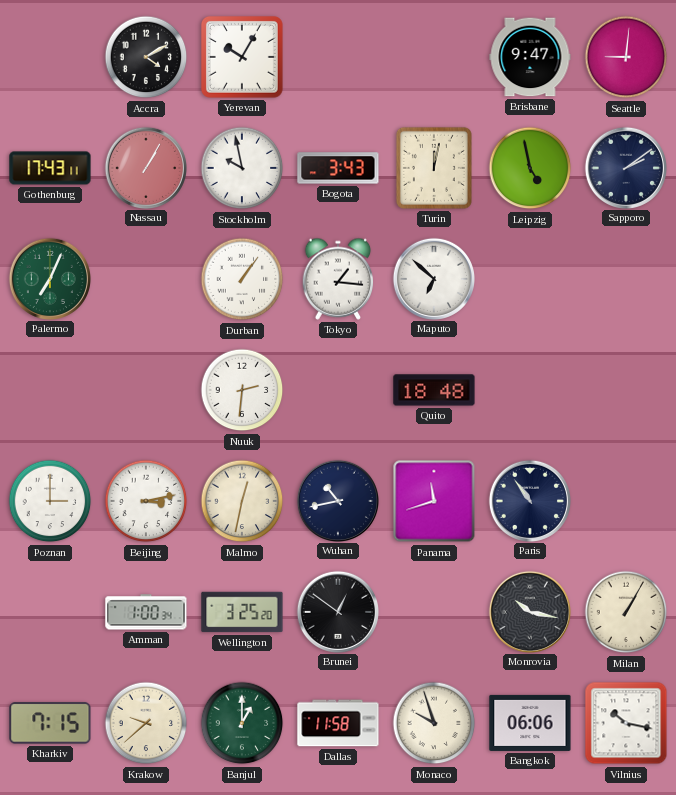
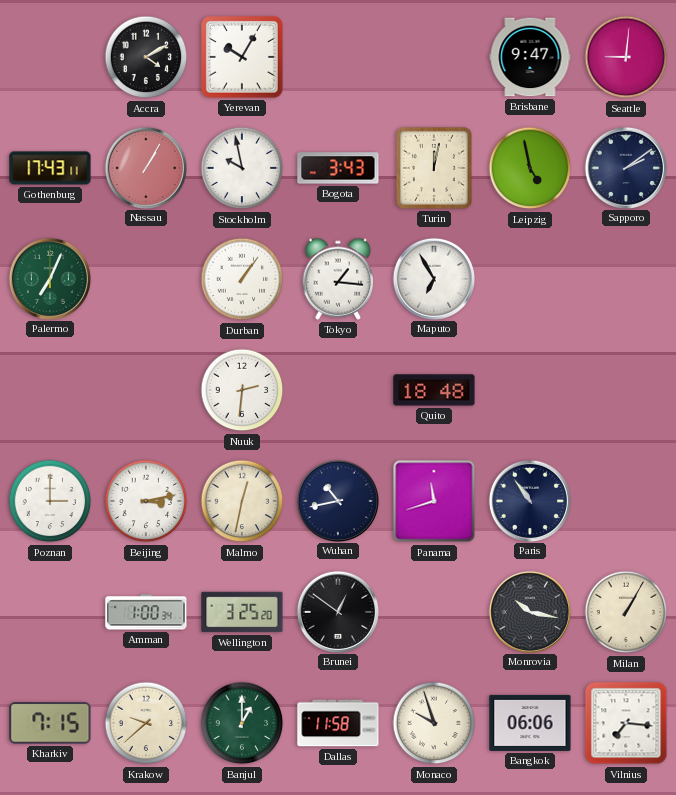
Maputo: 6:52 -> 6:55
Vilnius: 10:17 -> 7:16
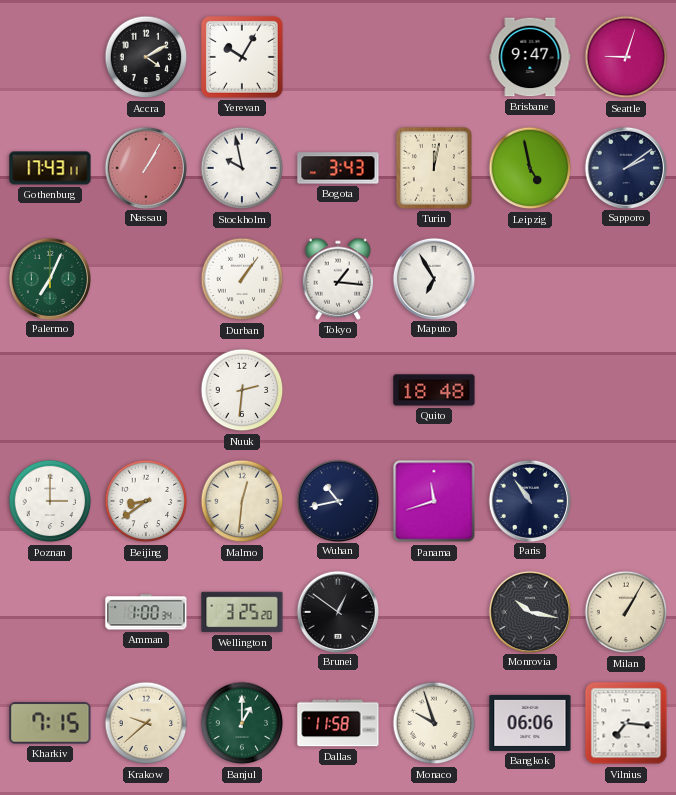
Seattle: 9:01 -> 9:03
Beijing: 3:13 -> 8:39
Malmo: 12:32 -> 12:31
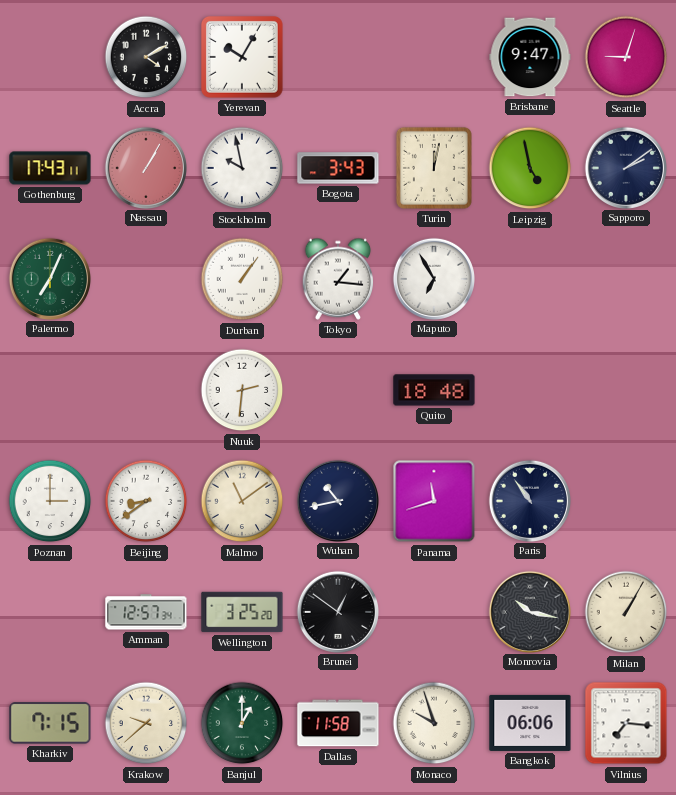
Malmo: 12:31 -> 11:09
Amman: 1:00 -> 12:57
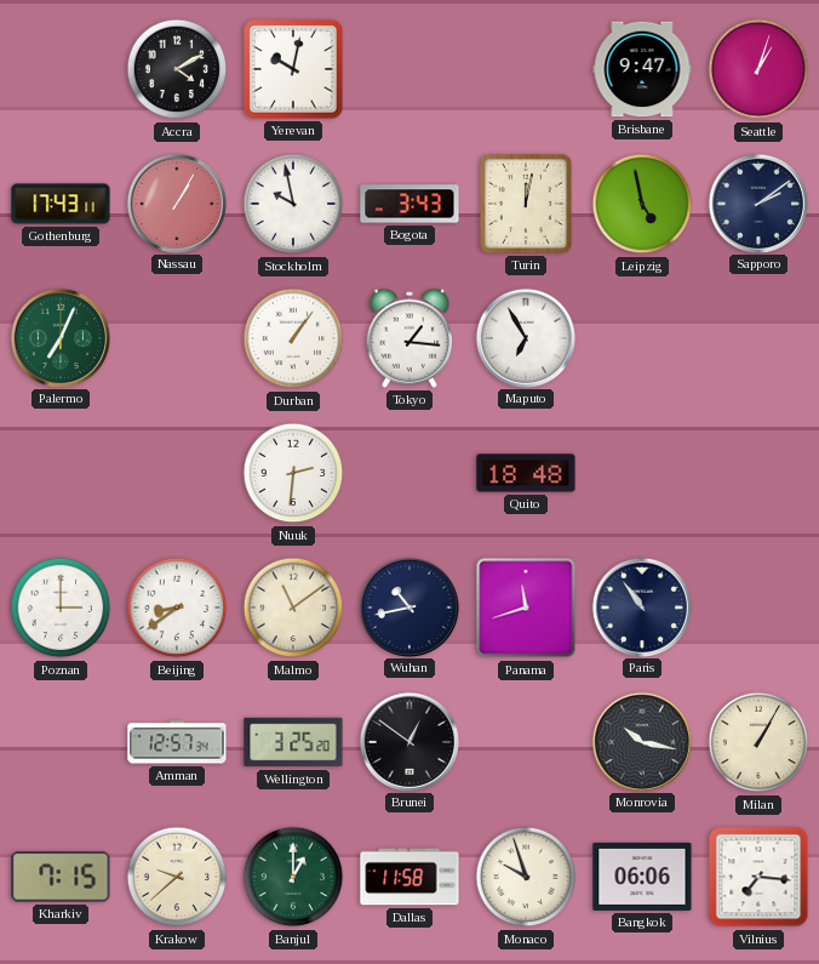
Yerevan: 10:05 -> 10:02
Seattle: 9:03 -> 1:03
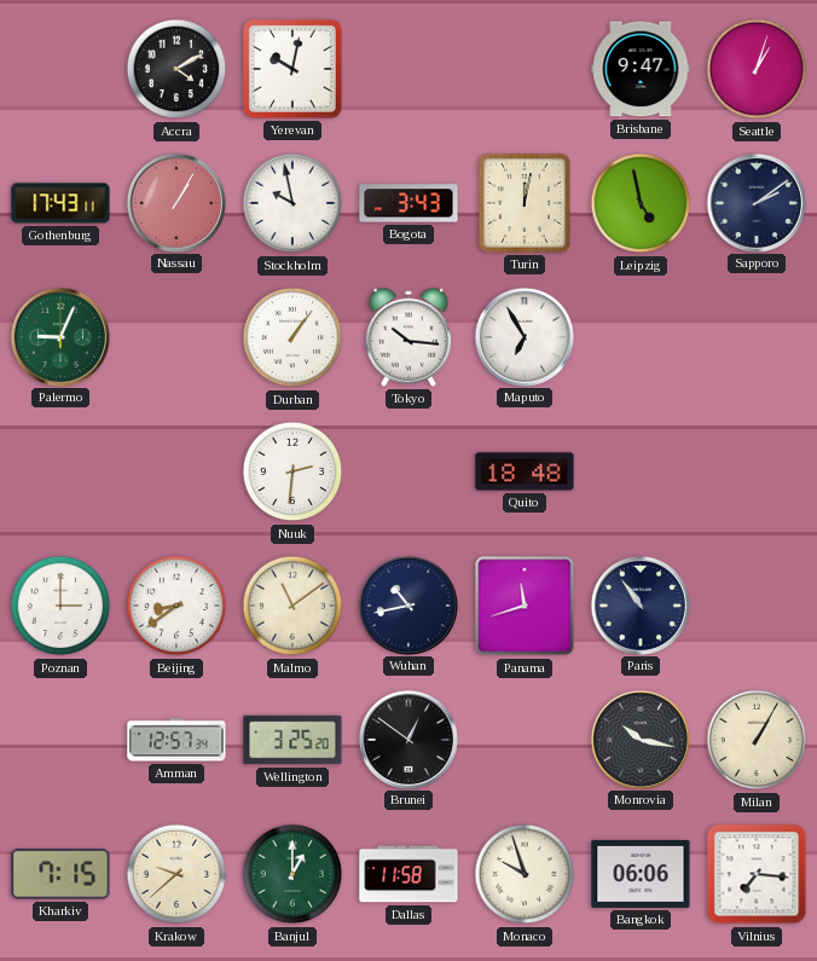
Palermo: 7:04 -> 9:04
Tokyo: 1:16 -> 10:16
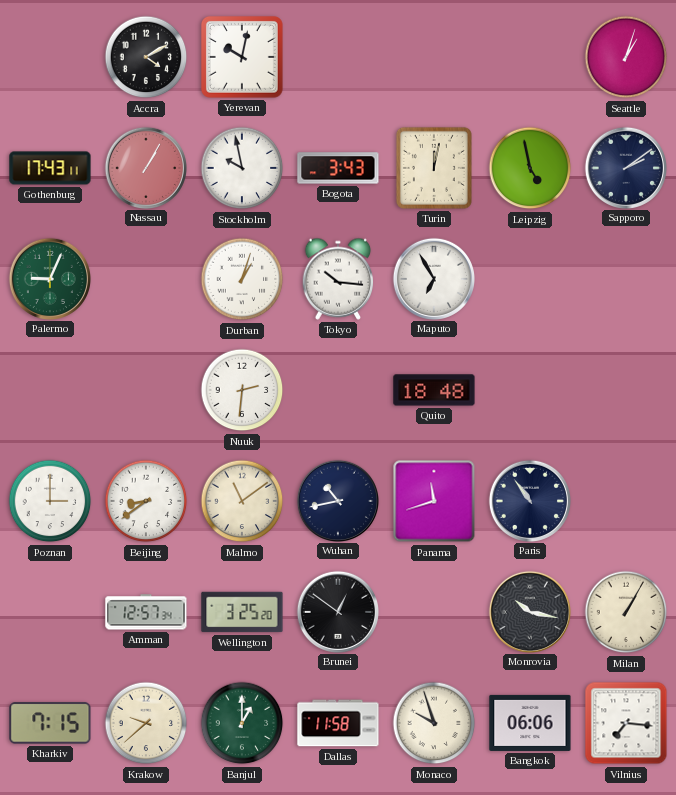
Brisbane: 9:47 -> none
Durban: 1:06 -> 1:03
